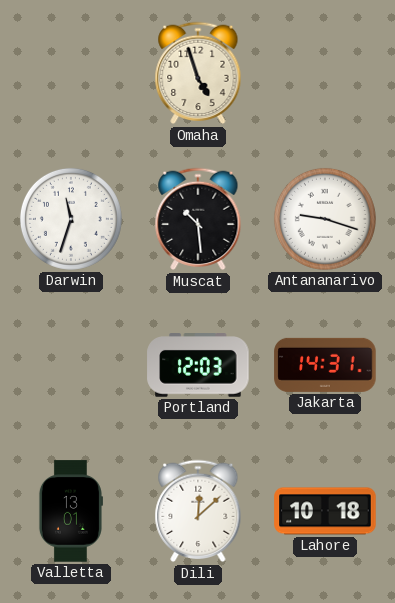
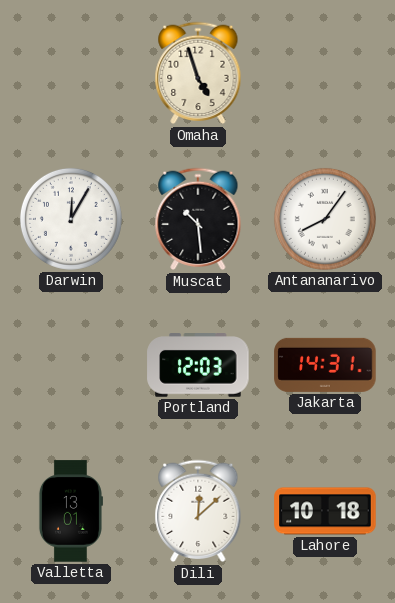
Darwin: 11:33 -> 12:05
Antananarivo: 9:18 -> 8:06
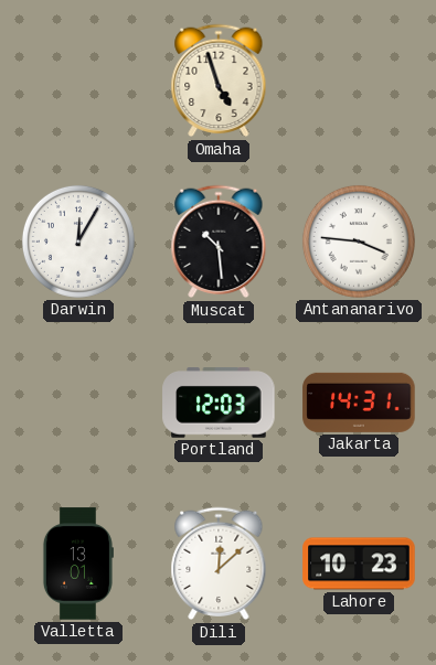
Antananarivo: 8:06 -> 3:46
Lahore: 10:18 -> 10:23
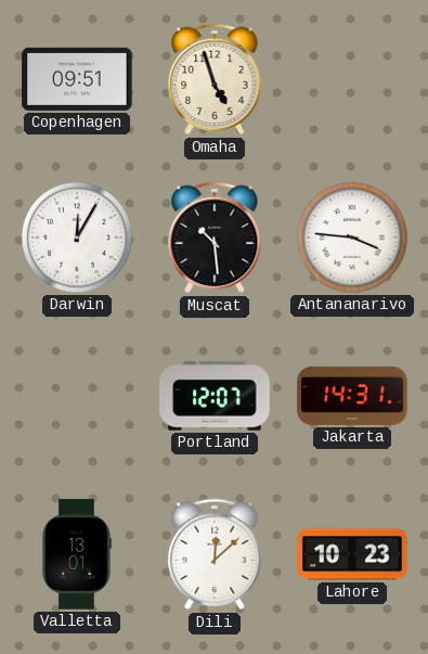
Copenhagen: none -> 09:51
Portland: 12:03 -> 12:07
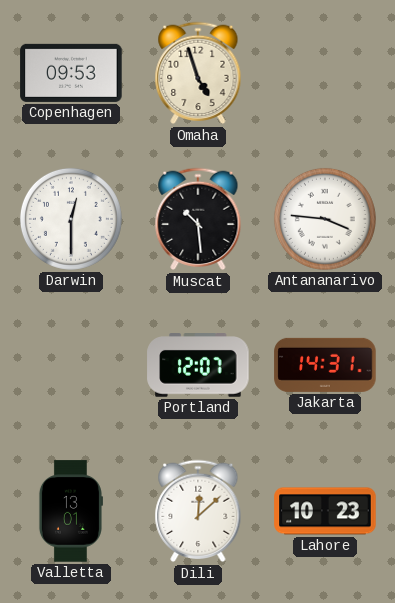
Copenhagen: 09:51 -> 09:53
Darwin: 12:05 -> 12:30
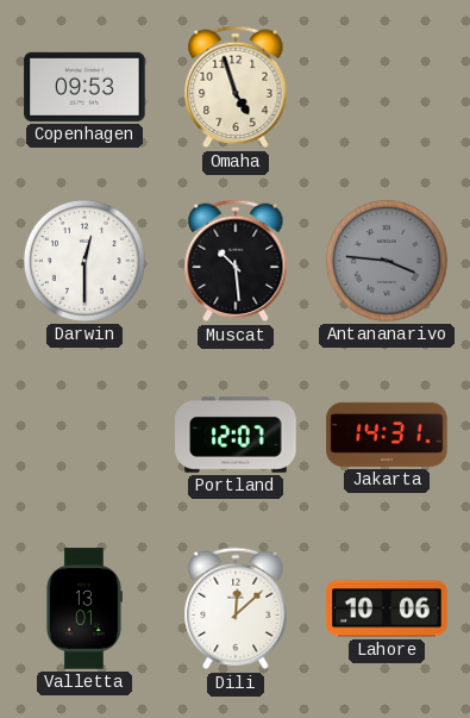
Antananarivo dial: white -> grey
Lahore: 10:23 -> 10:06
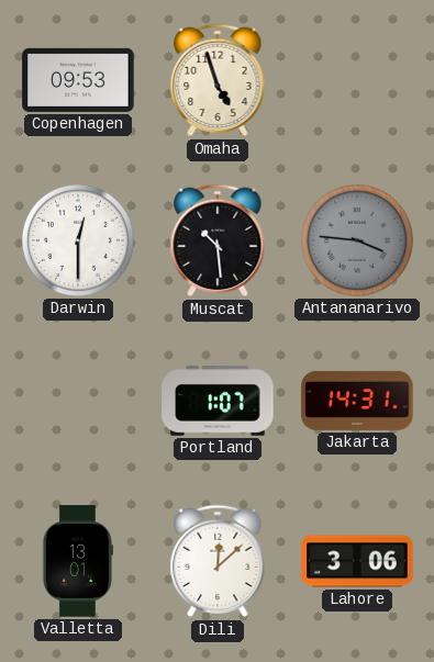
Portland: 12:07 -> 1:07
Lahore: 10:06 -> 3:06
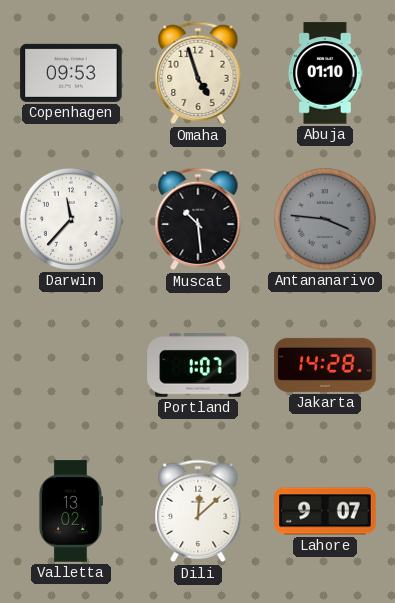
Abuja: none -> 01:10
Darwin: 12:30 -> 11:37
Jakarta: 14:31 -> 14:28
Valletta: 13:01 -> 13:02
Lahore: 3:06 -> 9:07
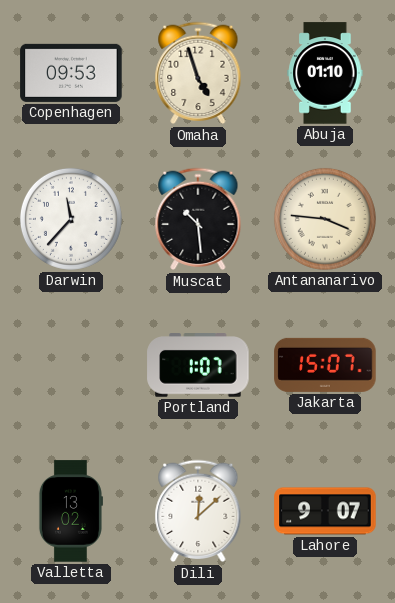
Antananarivo dial: grey -> cream
Jakarta: 14:28 -> 15:07
